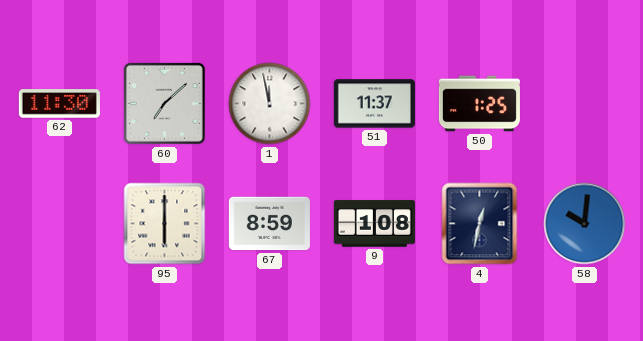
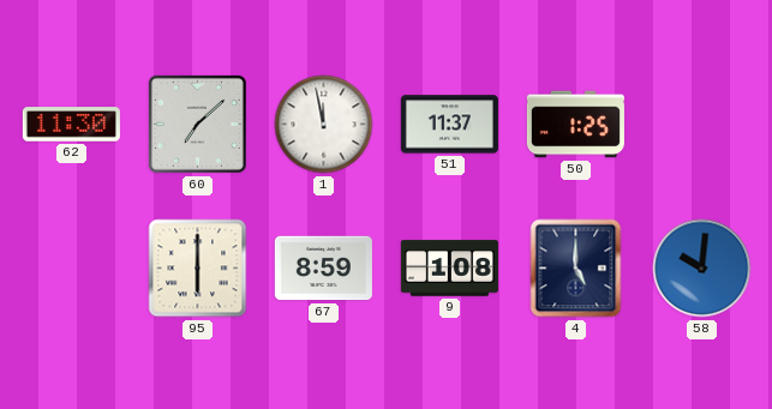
4: 12:32 -> 5:00
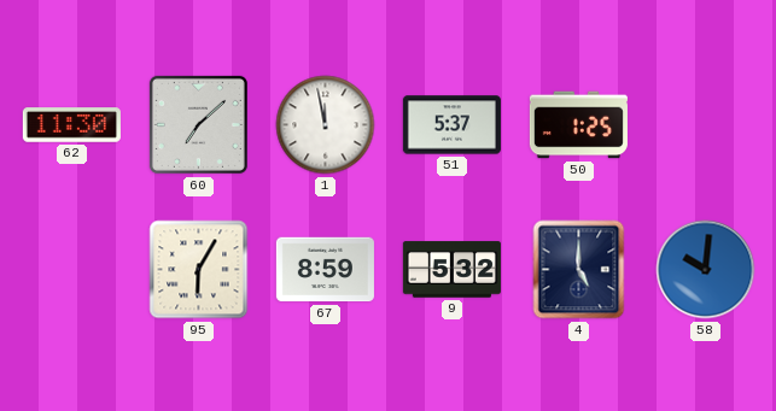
51: 11:37 -> 5:37
95: 6:00 -> 6:05
9: 1:08 -> 5:32
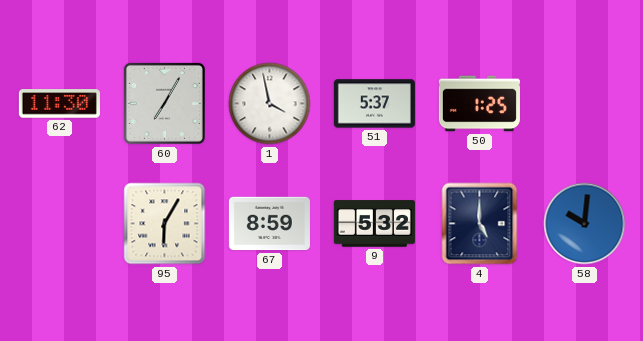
60: 7:08 -> 7:05
1: 11:58 -> 3:58
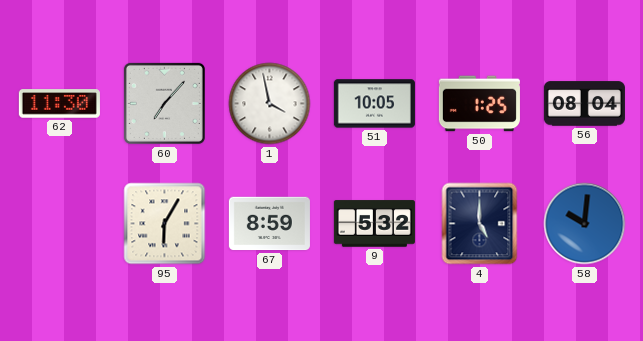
60: 7:05 -> 7:07
51: 5:37 -> 10:05
56: none -> 08:04
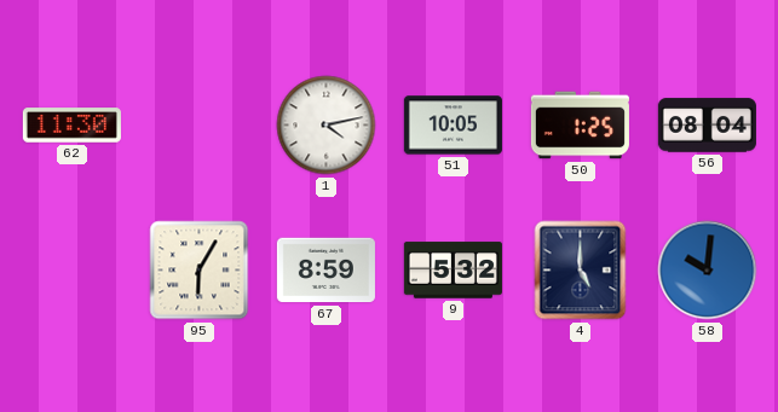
60: 7:07 -> none
1: 3:58 -> 4:13
